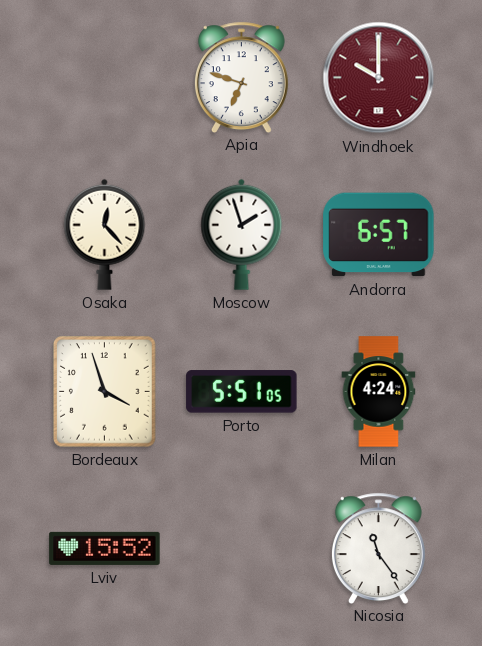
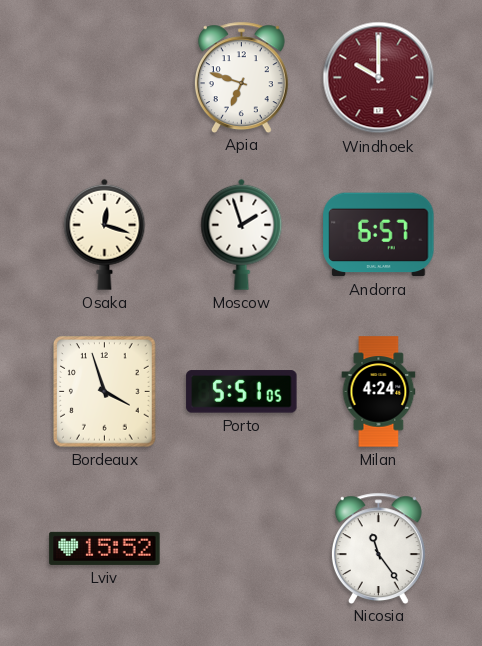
Osaka: 12:23 -> 12:18
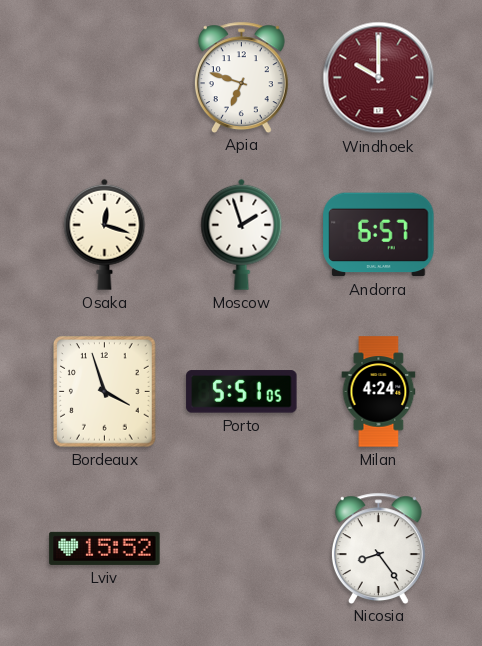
Nicosia: 11:24 -> 8:24
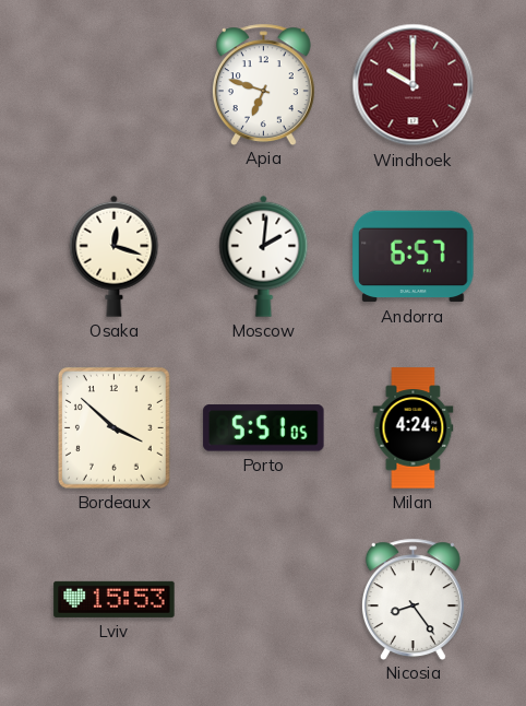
Moscow: 1:57 -> 2:01
Bordeaux: 3:57 -> 3:52
Lviv: 15:52 -> 15:53
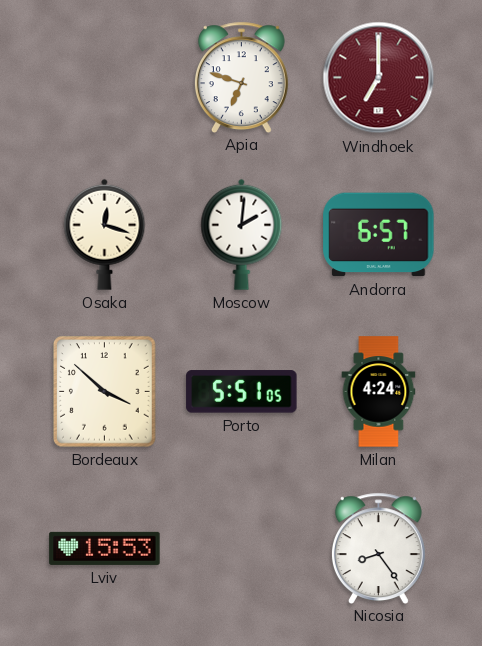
Windhoek: 10:00 -> 7:00
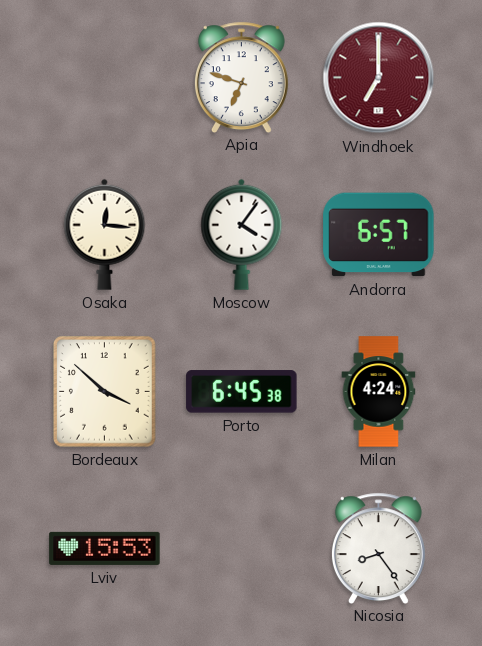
Osaka: 12:18 -> 12:16
Moscow: 2:01 -> 4:06
Porto: 5:51 -> 6:45
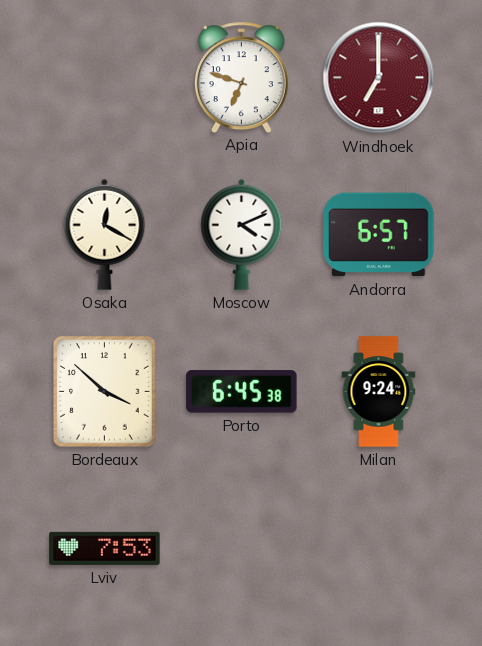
Osaka: 12:16 -> 12:20
Moscow: 4:06 -> 4:11
Milan: 4:24 -> 9:24
Lviv: 15:53 -> 7:53
Nicosia: 8:24 -> none
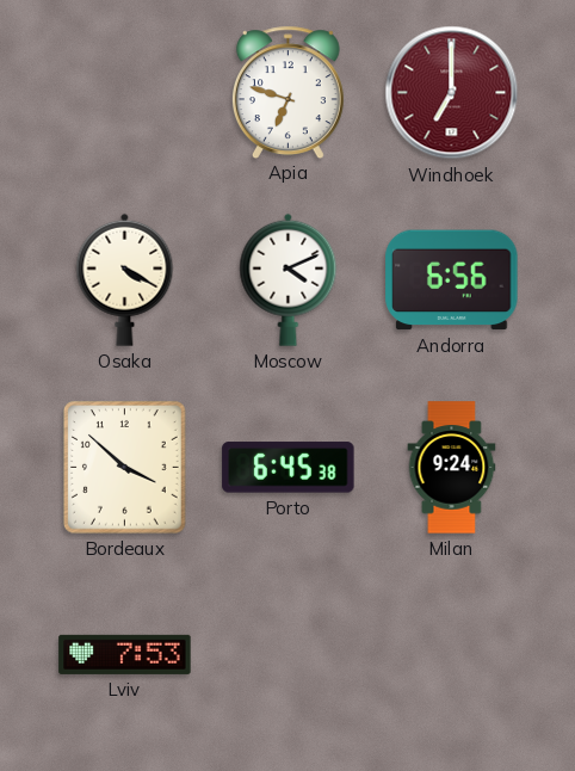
Osaka: 12:20 -> 4:20
Andorra: 6:57 -> 6:56
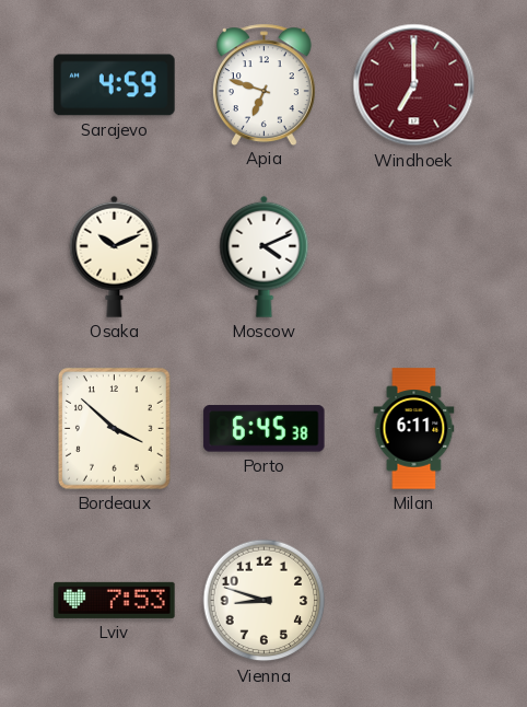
Sarajevo: none -> 4:59
Osaka: 4:20 -> 10:11
Andorra: 6:56 -> none
Milan: 9:24 -> 6:11
Vienna: none -> 8:48
